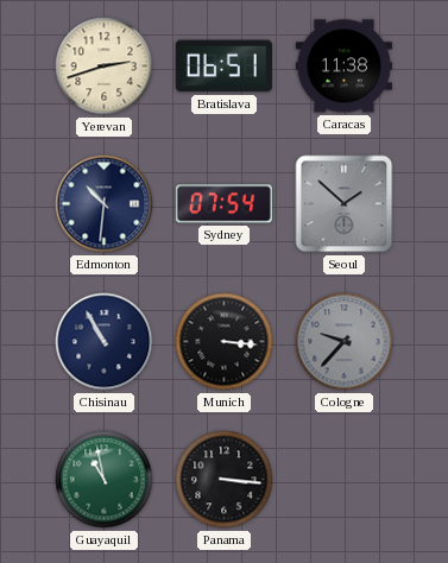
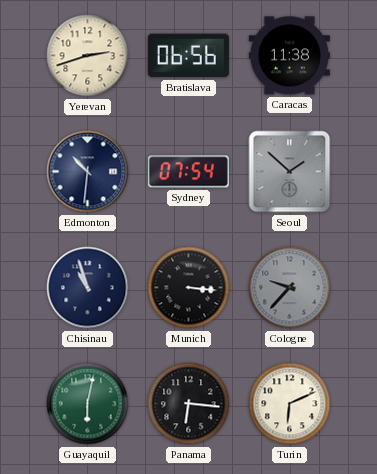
Bratislava: 06:51 -> 06:56
Chisinau: 10:55 -> 10:57
Guayaquil: 10:58 -> 6:02
Panama: 3:16 -> 6:16
Turin: none -> 6:11
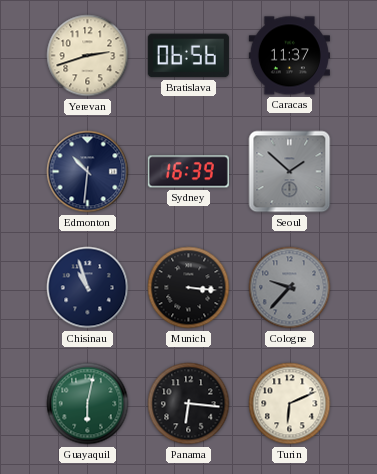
Caracas: 11:38 -> 11:37
Sydney: 07:54 -> 16:39
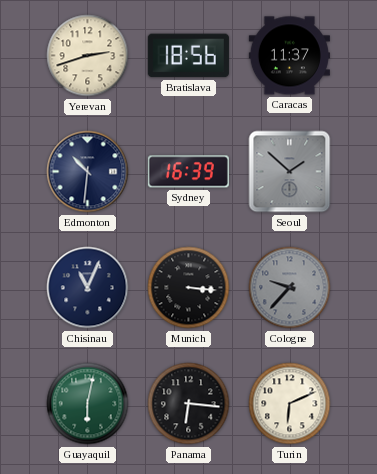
Bratislava: 06:56 -> 18:56
Chisinau: 10:57 -> 11:04
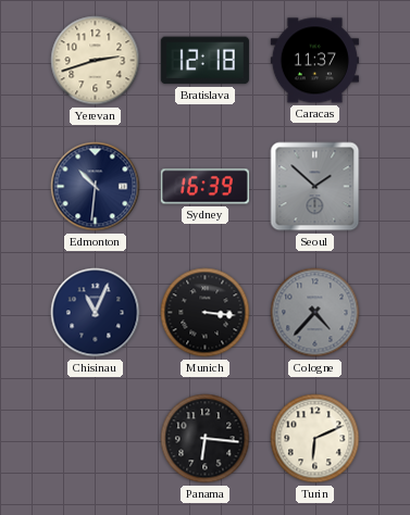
Bratislava: 18:56 -> 12:18
Cologne: 9:37 -> 4:37
Guayaquil: 6:02 -> none
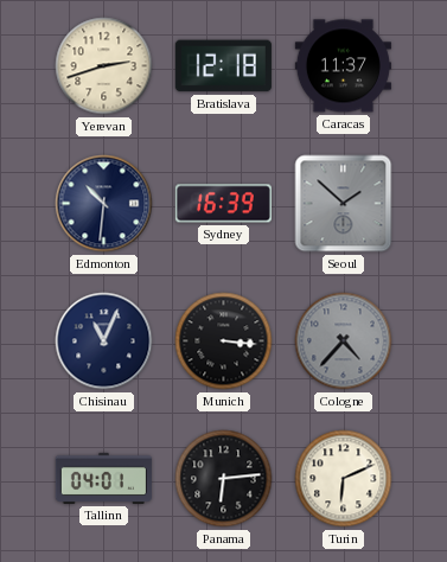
Tallinn: none -> 04:01
Panama: 6:16 -> 6:14
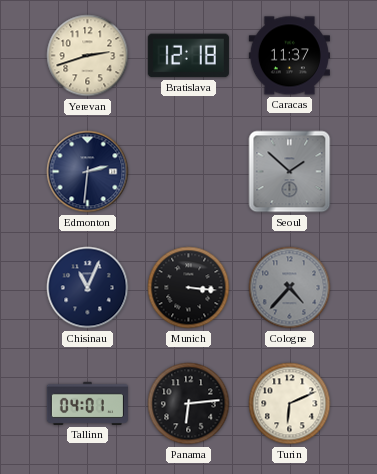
Edmonton: 10:31 -> 2:31
Sydney: 16:39 -> none
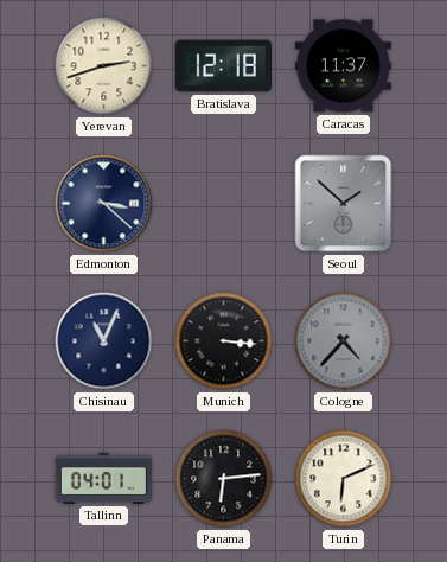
Edmonton: 2:31 -> 3:22
